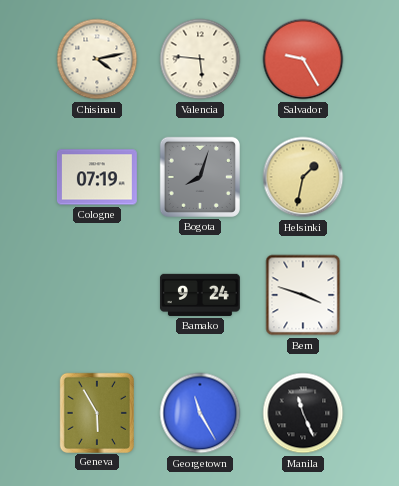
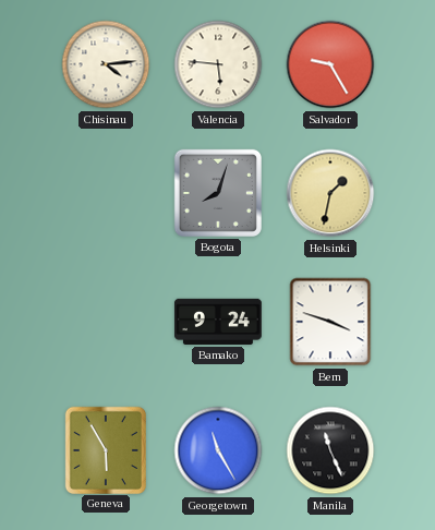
Chisinau: 4:13 -> 4:14
Cologne: 07:19 -> none
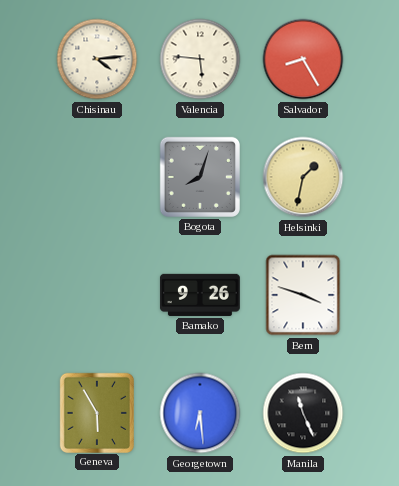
Salvador: 9:25 -> 8:25
Bamako: 9:24 -> 9:26
Georgetown: 11:25 -> 6:29
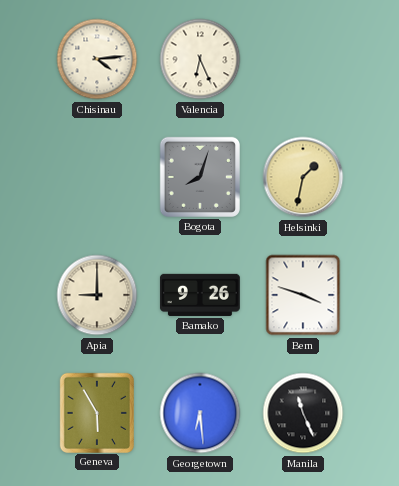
Valencia: 5:46 -> 6:26
Salvador: 8:25 -> none
Apia: none -> 9:00
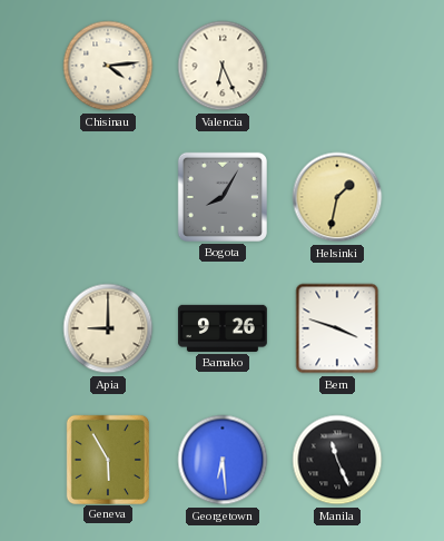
Bogota: 8:03 -> 8:05
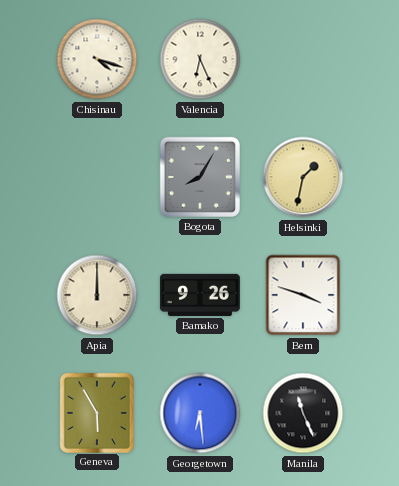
Chisinau: 4:14 -> 4:18
Apia: 9:00 -> 12:00
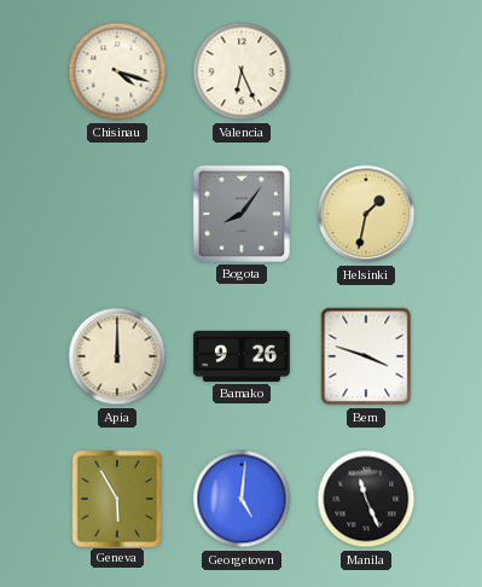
Bogota: 8:05 -> 8:06
Georgetown: 6:29 -> 5:01
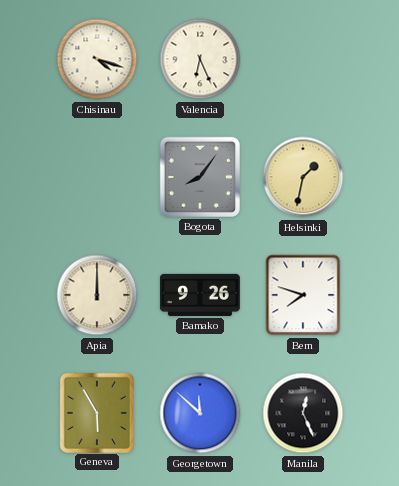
Bern: 3:48 -> 7:48
Georgetown: 5:01 -> 11:52
Manila: 11:26 -> 12:26
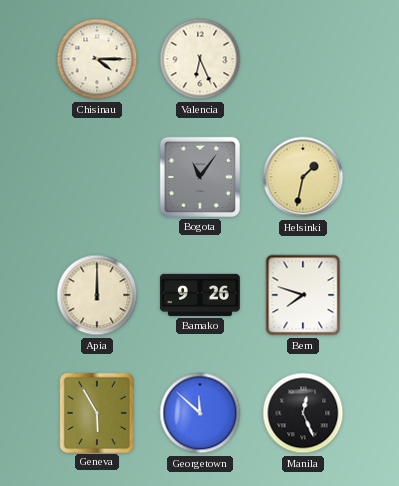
Chisinau: 4:18 -> 4:15
Bogota: 8:06 -> 11:06
